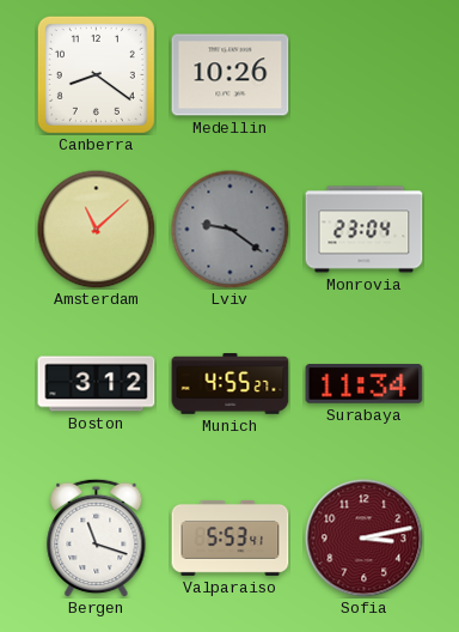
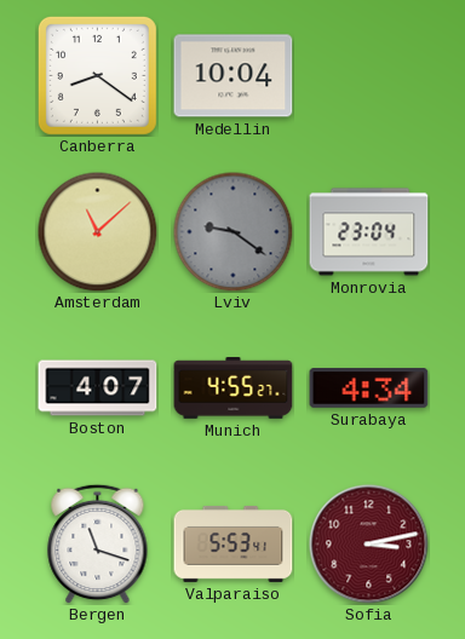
Medellin: 10:26 -> 10:04
Boston: 3:12 -> 4:07
Surabaya: 11:34 -> 4:34
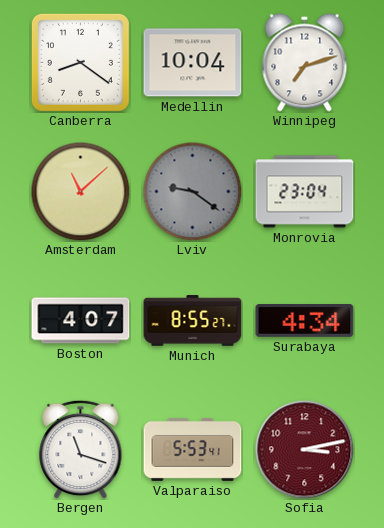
Winnipeg: none -> 7:12
Munich: 4:55 -> 8:55
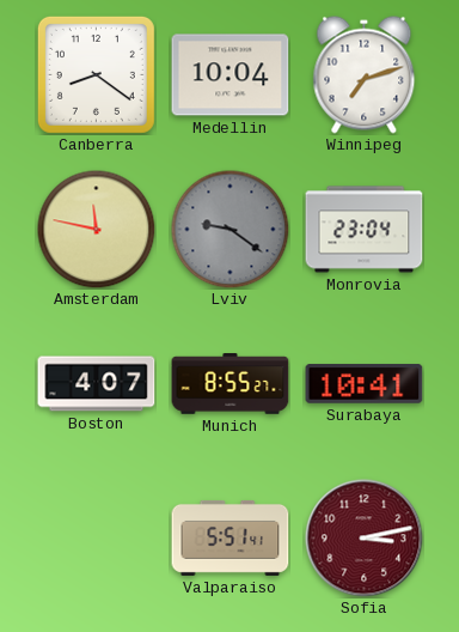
Amsterdam: 11:08 -> 11:47
Surabaya: 4:34 -> 10:41
Bergen: 11:18 -> none
Valparaiso: 5:53 -> 5:51
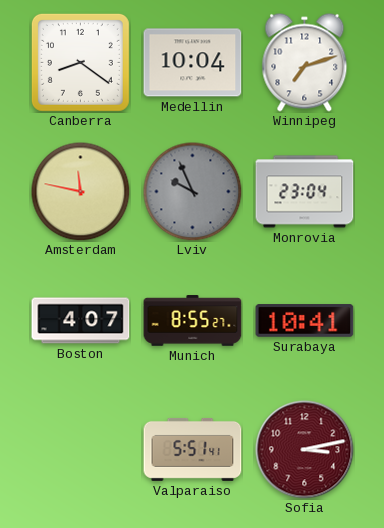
Lviv: 9:21 -> 9:56
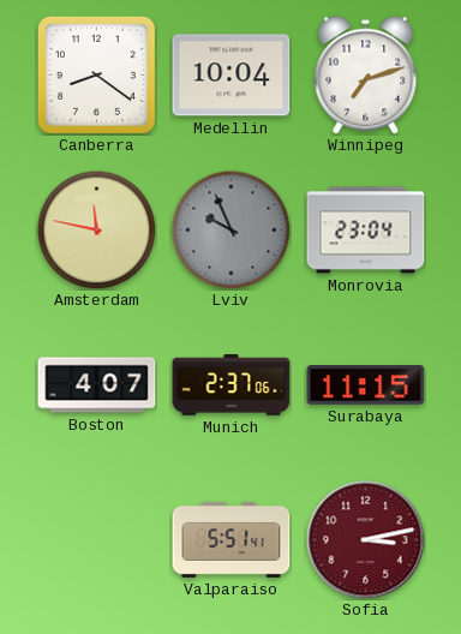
Munich: 8:55 -> 2:37
Surabaya: 10:41 -> 11:15
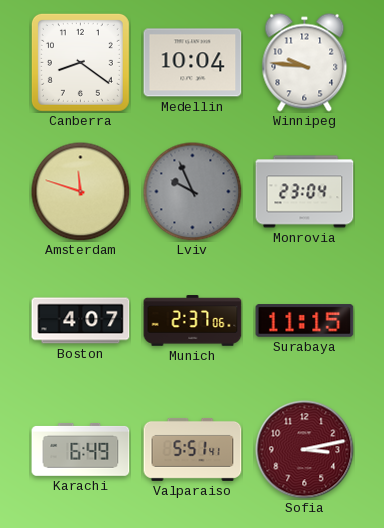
Winnipeg: 7:12 -> 9:46
Amsterdam: 11:47 -> 11:48
Karachi: none -> 6:49
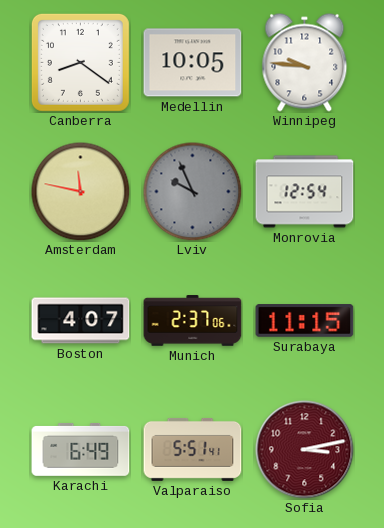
Medellin: 10:04 -> 10:05
Amsterdam: 11:48 -> 11:47
Monrovia: 23:04 -> 12:54
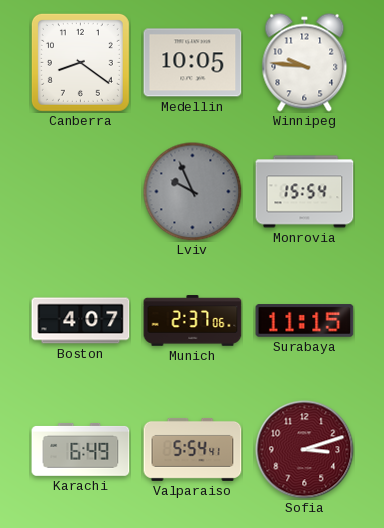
Amsterdam: 11:47 -> none
Monrovia: 12:54 -> 15:54
Valparaiso: 5:51 -> 5:54
Sofia: 3:13 -> 3:12
